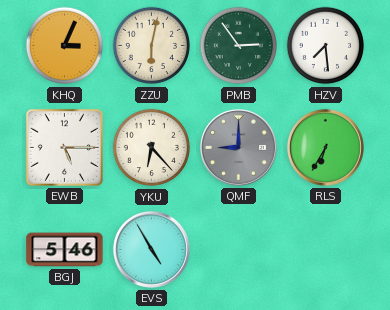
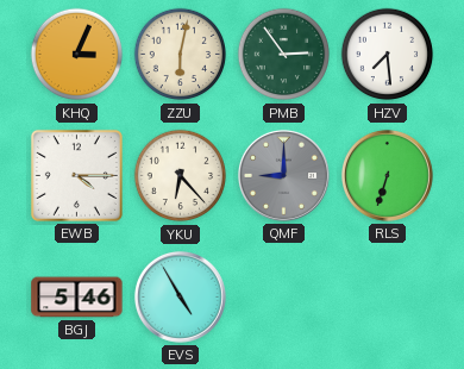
EWB: 5:15 -> 4:15
RLS: 6:35 -> 6:33
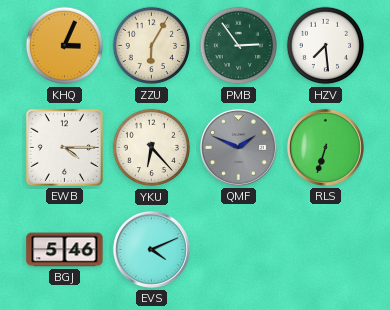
ZZU: 6:02 -> 6:05
QMF: 9:00 -> 1:49
EVS: 4:55 -> 4:11
